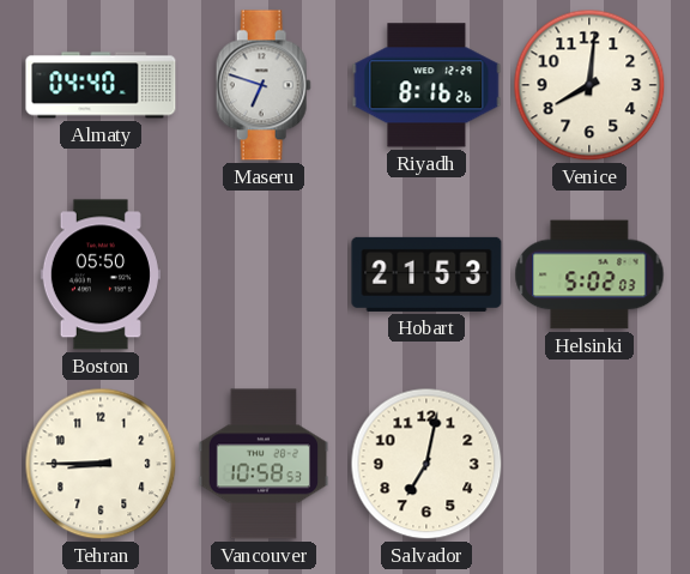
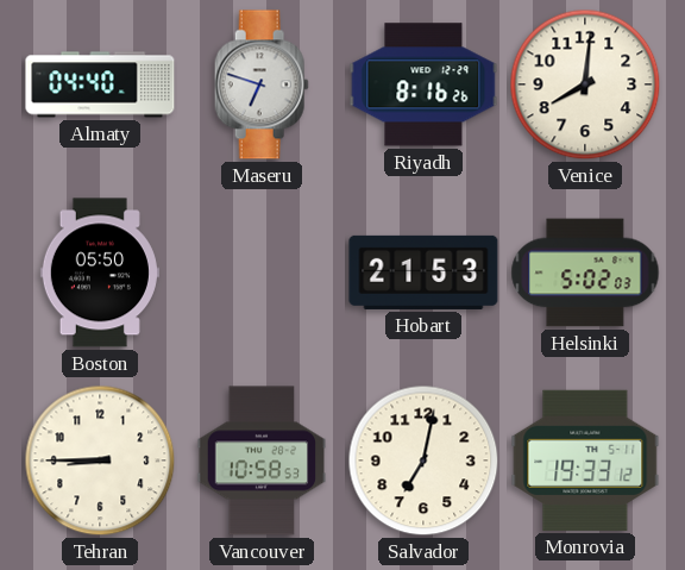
Monrovia: none -> 19:33
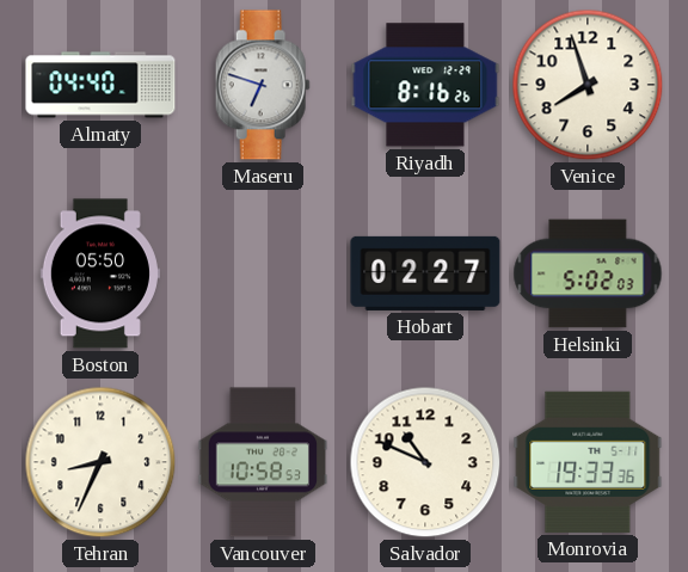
Venice: 8:01 -> 7:57
Hobart: 21:53 -> 02:27
Tehran: 8:45 -> 8:34
Salvador: 7:02 -> 10:49
Monrovia: 19:33:12 -> 19:33:36
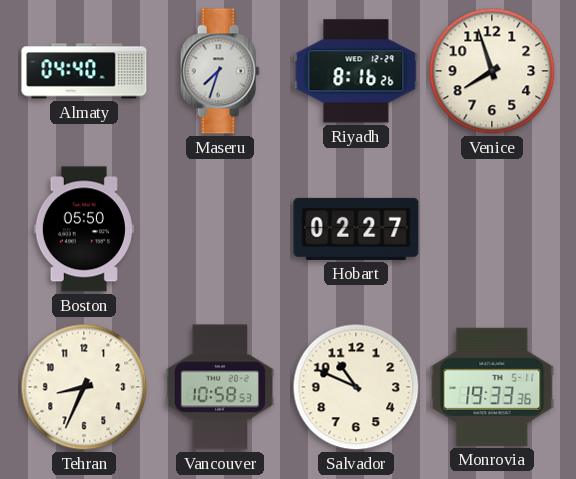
Maseru: 6:48 -> 7:33
Helsinki: 5:02 -> none
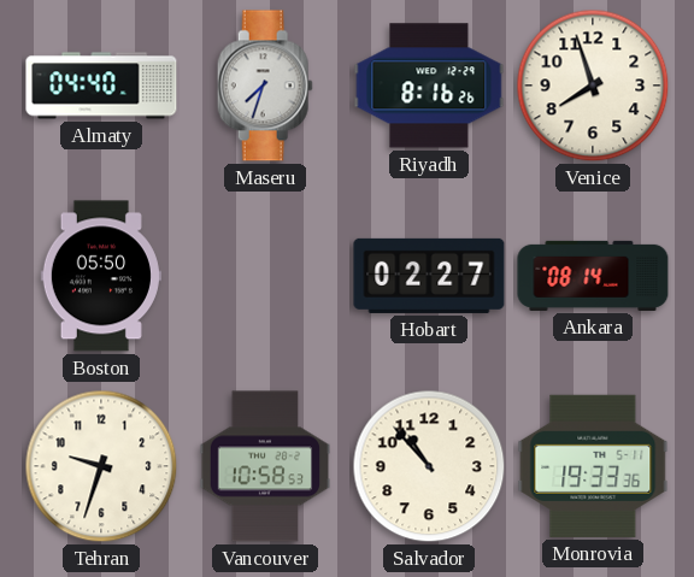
Ankara: none -> 08:14
Tehran: 8:34 -> 9:33
Salvador: 10:49 -> 10:53
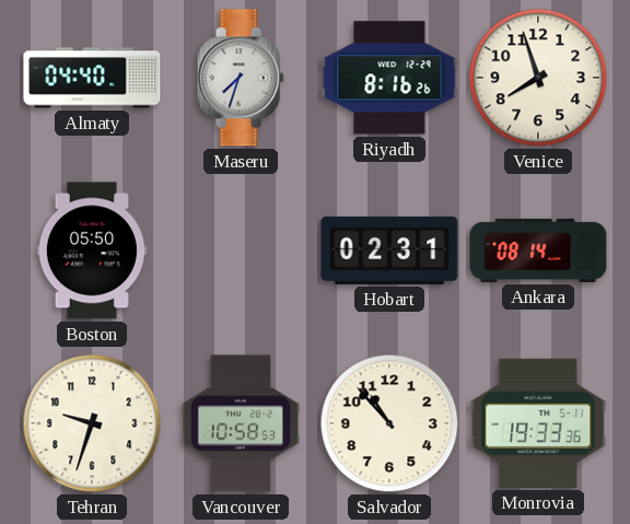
Hobart: 02:27 -> 02:31
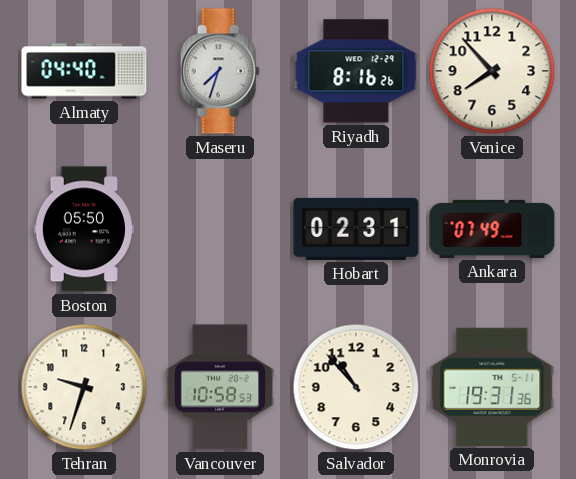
Venice: 7:57 -> 7:53
Ankara: 08:14 -> 07:49
Monrovia: 19:33 -> 19:31
